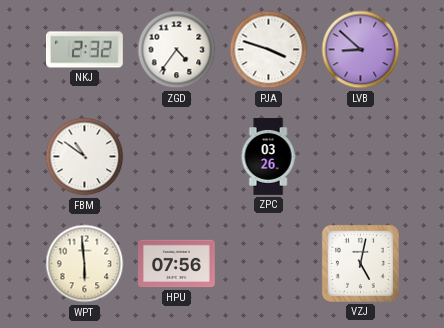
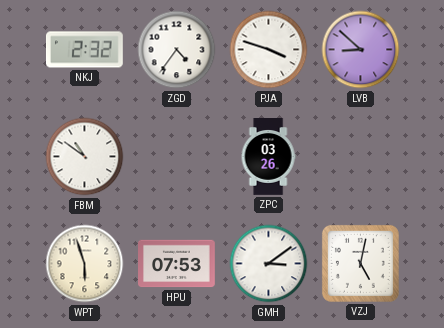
WPT: 5:59 -> 5:57
HPU: 07:56 -> 07:53
GMH: none -> 3:09
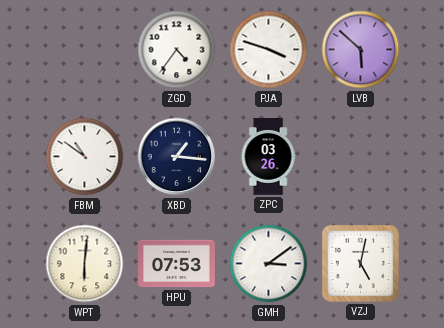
NKJ: 2:32 -> none
LVB: 8:52 -> 5:52
XBD: none -> 1:16
WPT: 5:57 -> 6:01
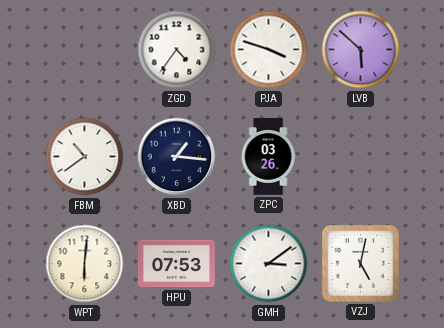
FBM: 10:51 -> 10:39
